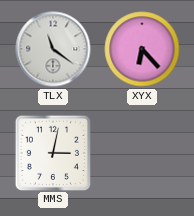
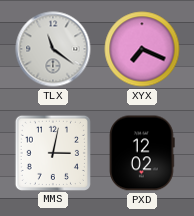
XYX: 6:23 -> 7:19
PXD: none -> 12:02
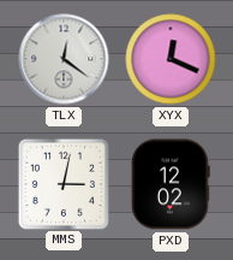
TLX: 11:21 -> 12:21
XYX: 7:19 -> 12:19
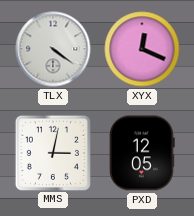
TLX: 12:21 -> 4:21
PXD: 12:02 -> 12:05
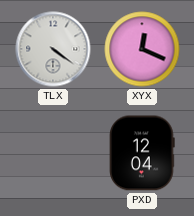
MMS: 3:02 -> none
PXD: 12:05 -> 12:04
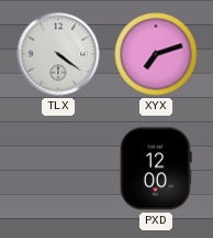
XYX: 12:19 -> 7:12
PXD: 12:04 -> 12:00
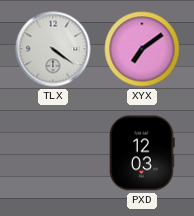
XYX: 7:12 -> 7:09
PXD: 12:00 -> 12:03
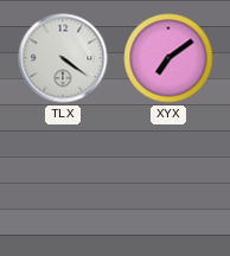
PXD: 12:03 -> none
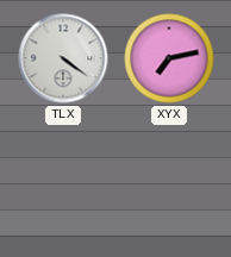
XYX: 7:09 -> 7:13
